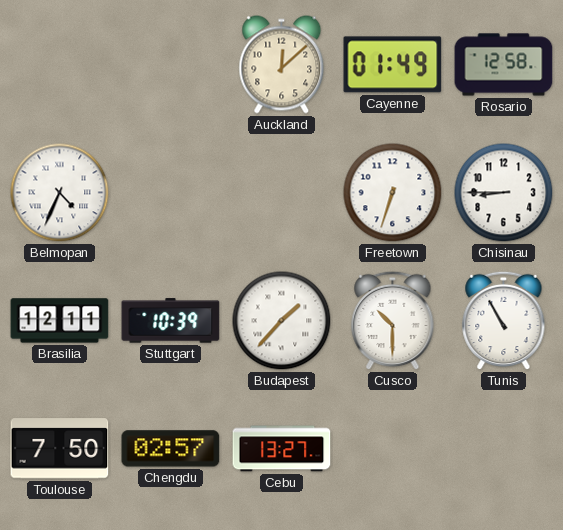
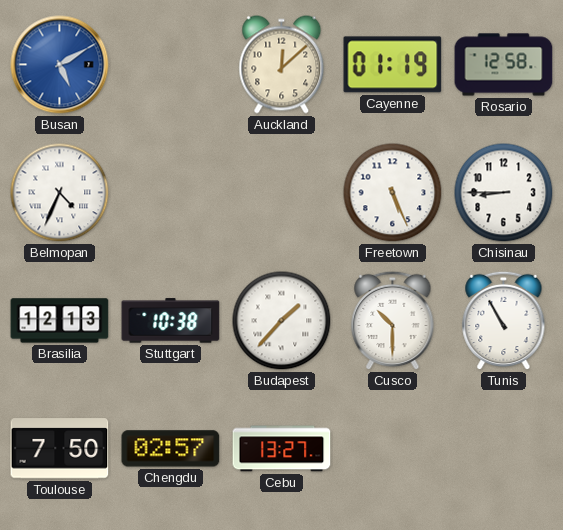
Busan: none -> 5:10
Cayenne: 01:49 -> 01:19
Freetown: 6:33 -> 5:26
Brasilia: 12:11 -> 12:13
Stuttgart: 10:39 -> 10:38
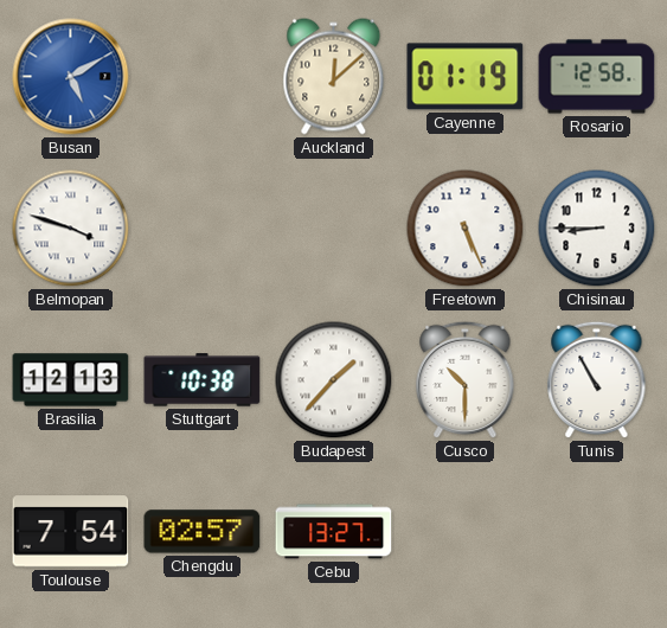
Belmopan: 4:34 -> 3:48
Toulouse: 7:50 -> 7:54
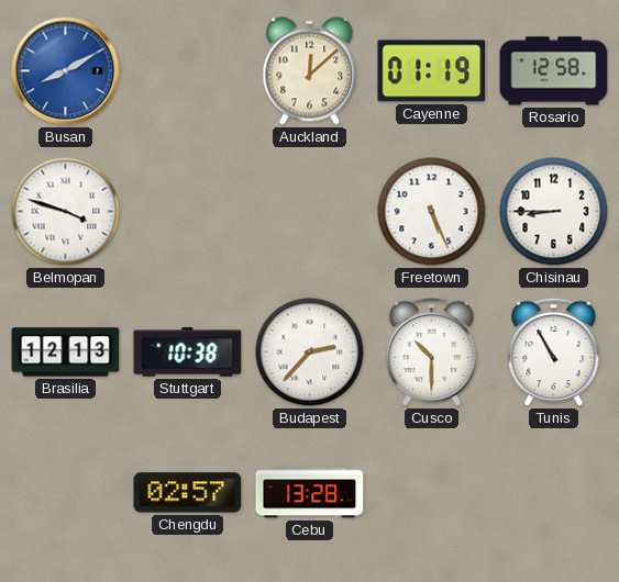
Busan: 5:10 -> 8:10
Budapest: 1:37 -> 2:37
Toulouse: 7:54 -> none
Cebu: 13:27 -> 13:28
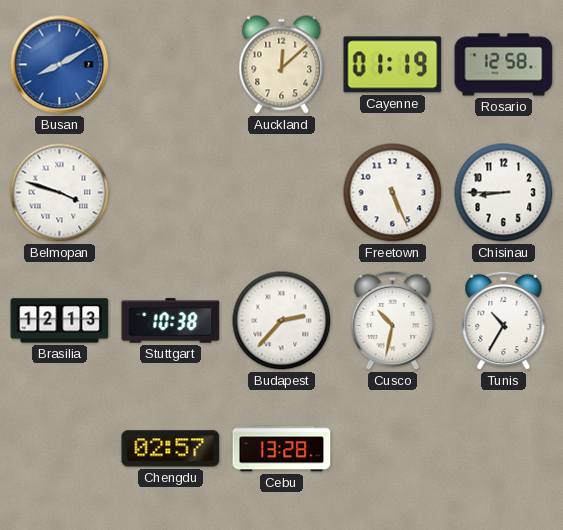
Cusco: 10:30 -> 10:32
Tunis: 10:55 -> 10:35
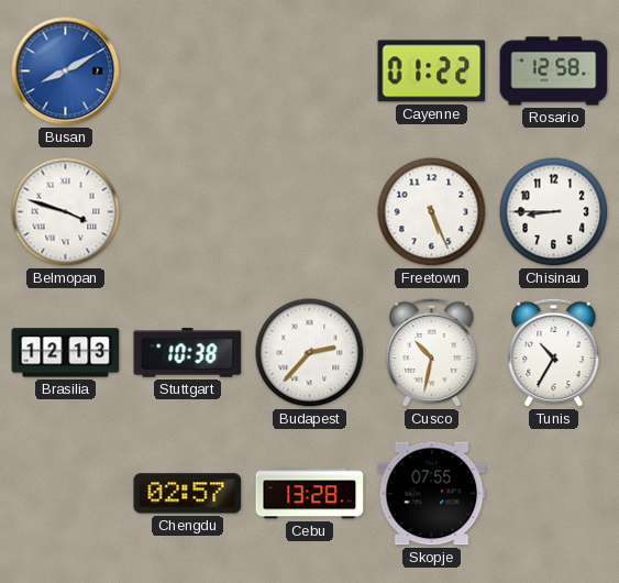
Auckland: 12:08 -> none
Cayenne: 01:19 -> 01:22
Skopje: none -> 07:55
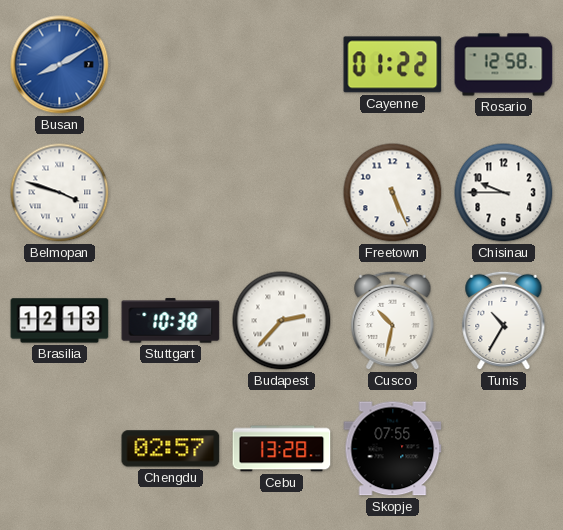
Chisinau: 8:45 -> 9:45
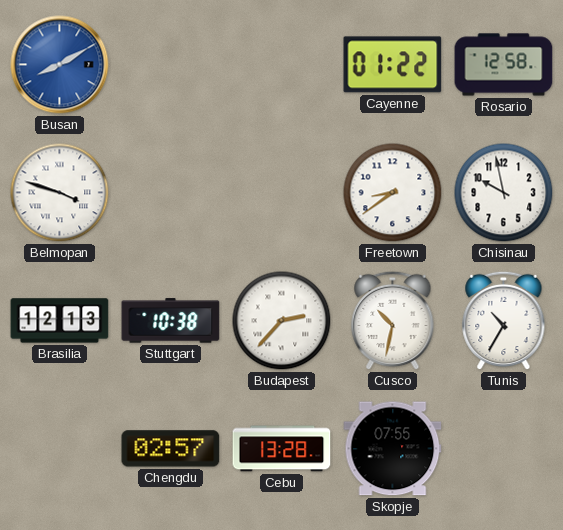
Freetown: 5:26 -> 8:39
Chisinau: 9:45 -> 9:58
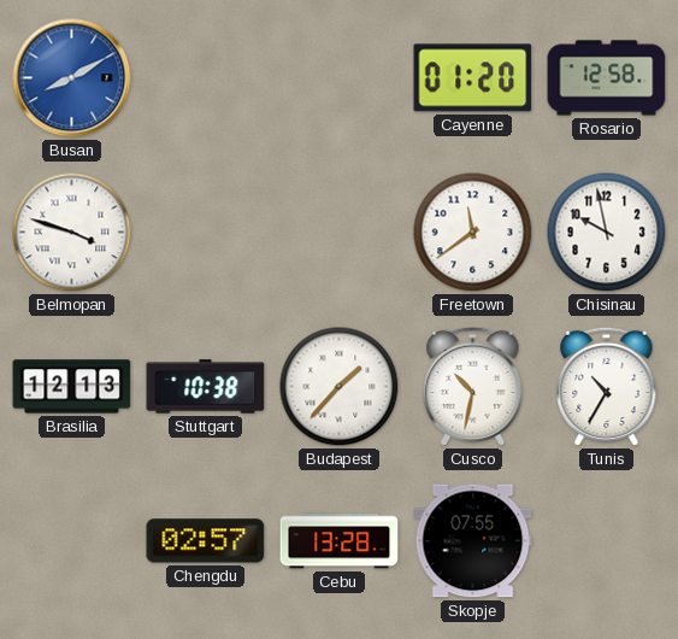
Cayenne: 01:22 -> 01:20
Freetown: 8:39 -> 11:39
Budapest: 2:37 -> 1:37
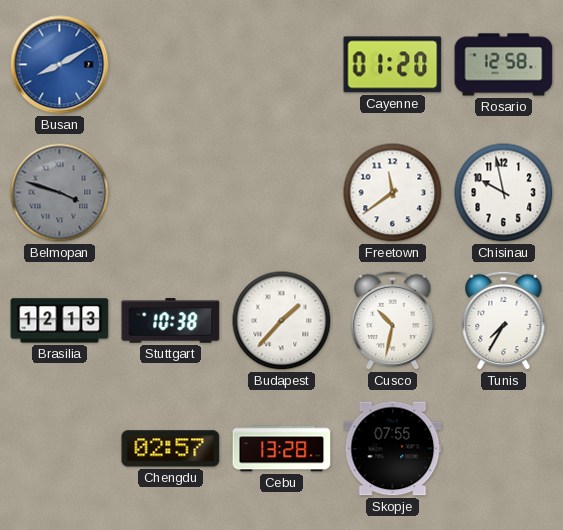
Belmopan dial: white -> grey
Tunis: 10:35 -> 7:35
